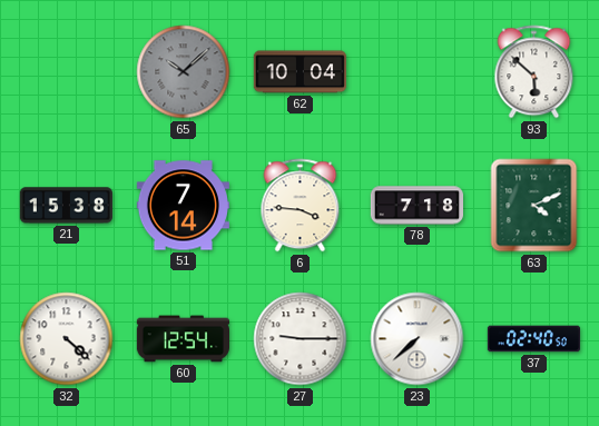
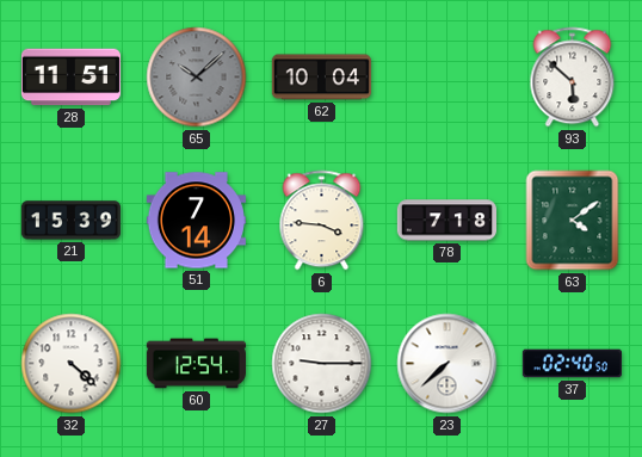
28: none -> 11:51
21: 15:38 -> 15:39
63: 4:11 -> 4:09
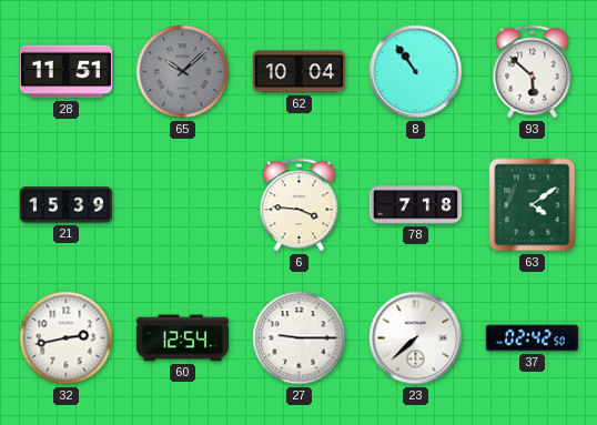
8: none -> 10:54
51: 7:14 -> none
32: 4:22 -> 2:43
37: 02:40 -> 02:42
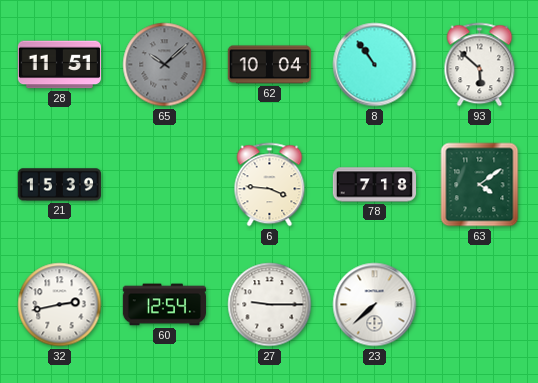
37: 02:42 -> none
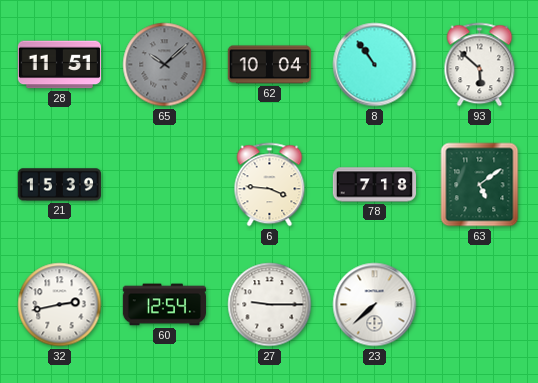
63: 4:09 -> 5:09
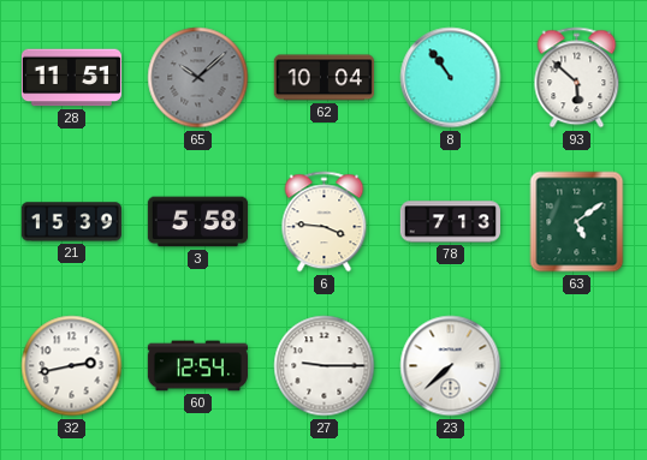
3: none -> 5:58
78: 7:18 -> 7:13
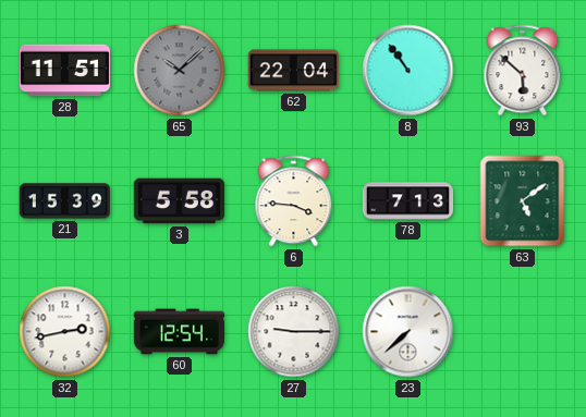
62: 10:04 -> 22:04
